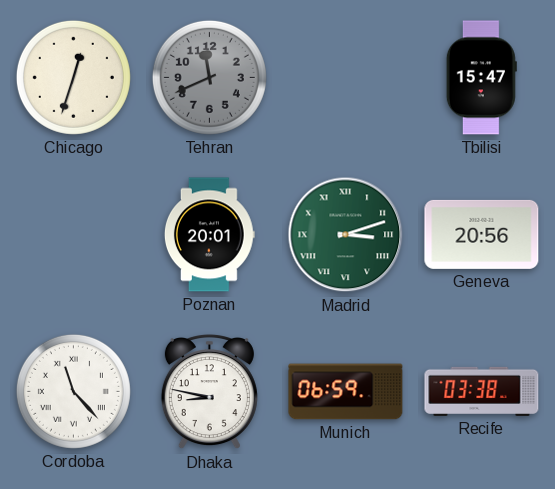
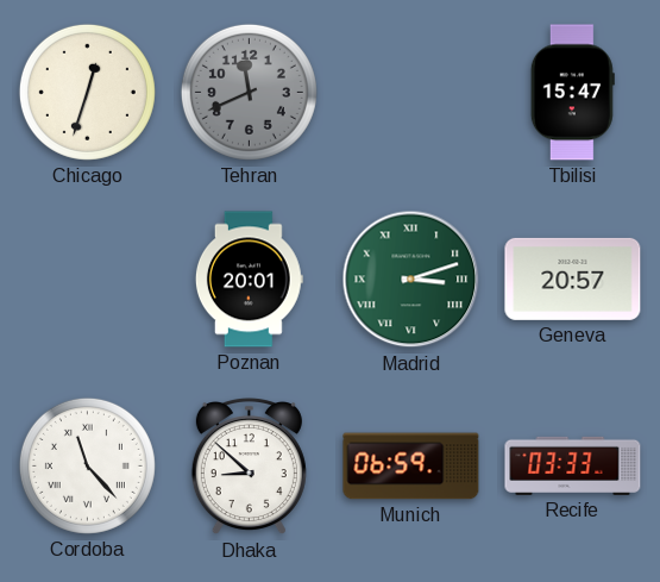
Geneva: 20:56 -> 20:57
Dhaka: 8:47 -> 8:52
Recife: 03:38 -> 03:33
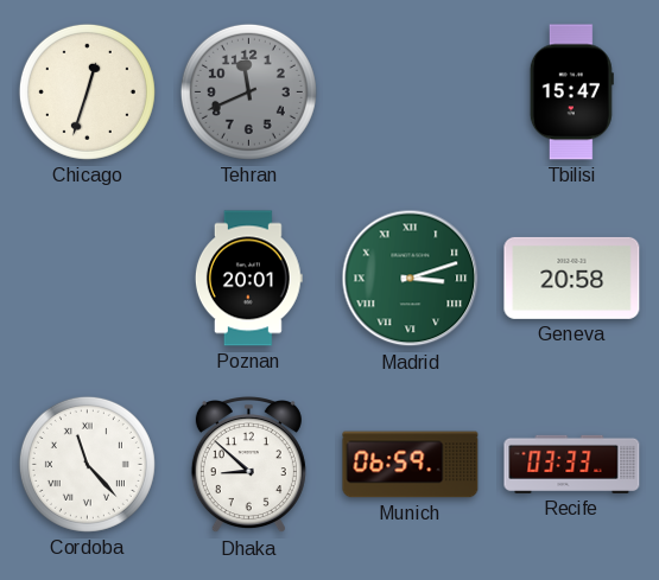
Geneva: 20:57 -> 20:58
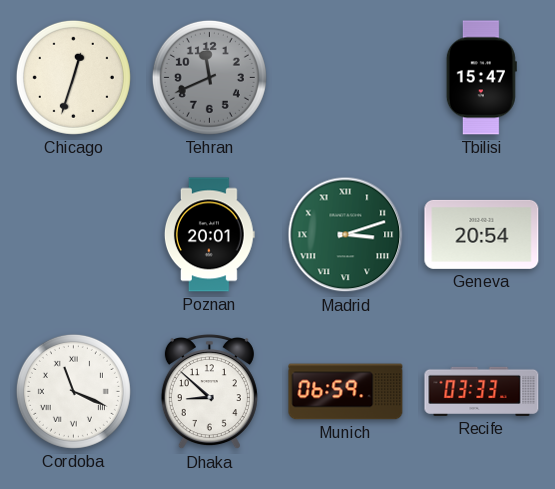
Geneva: 20:58 -> 20:54
Cordoba: 11:23 -> 11:19
